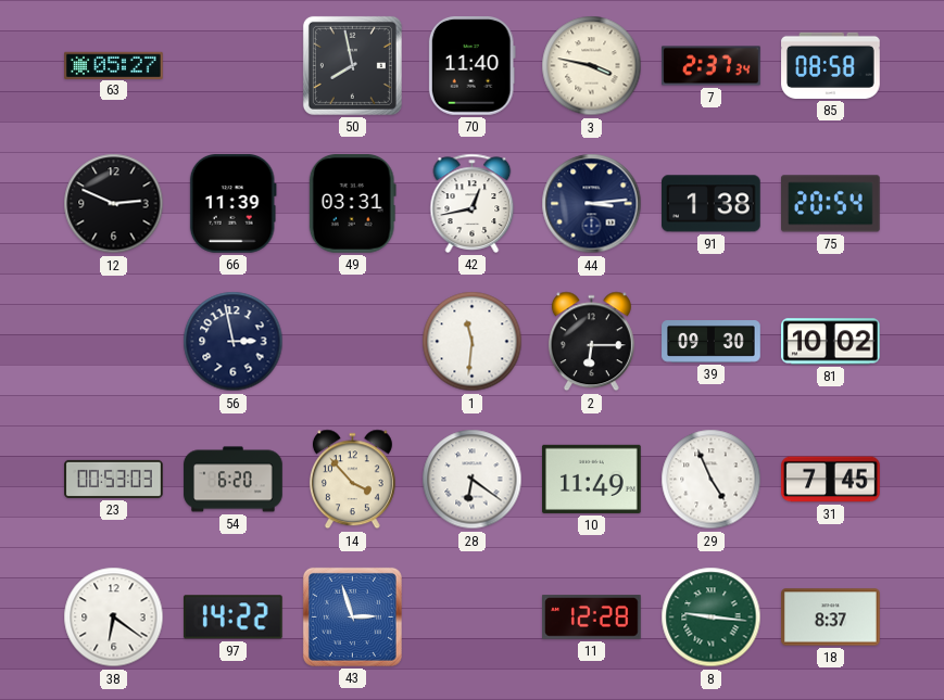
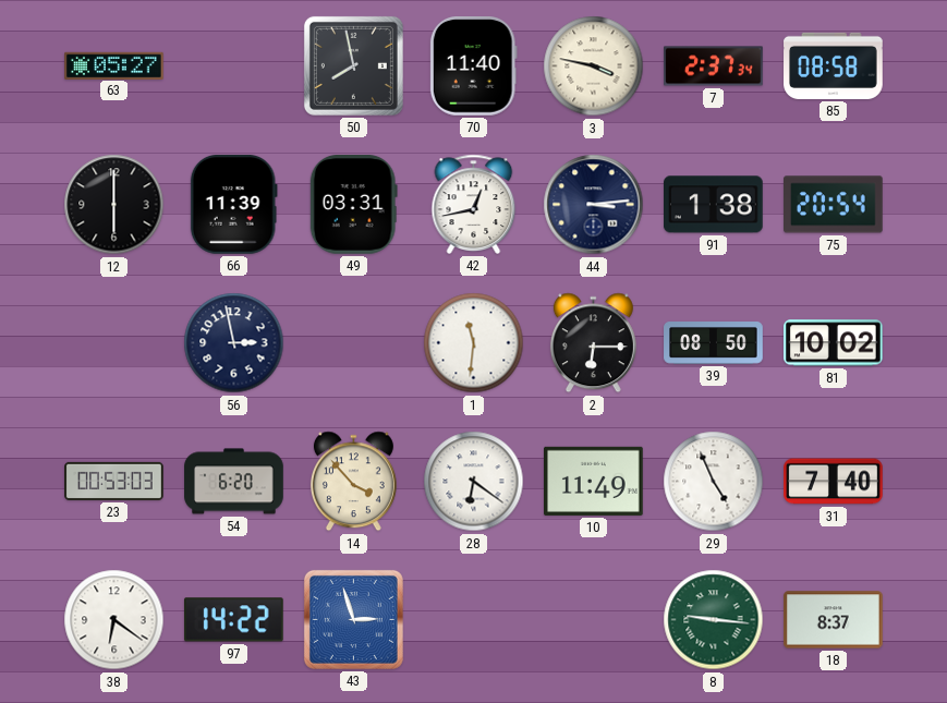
12: 2:49 -> 6:00
39: 09:30 -> 08:50
31: 7:45 -> 7:40
11: 12:28 -> none
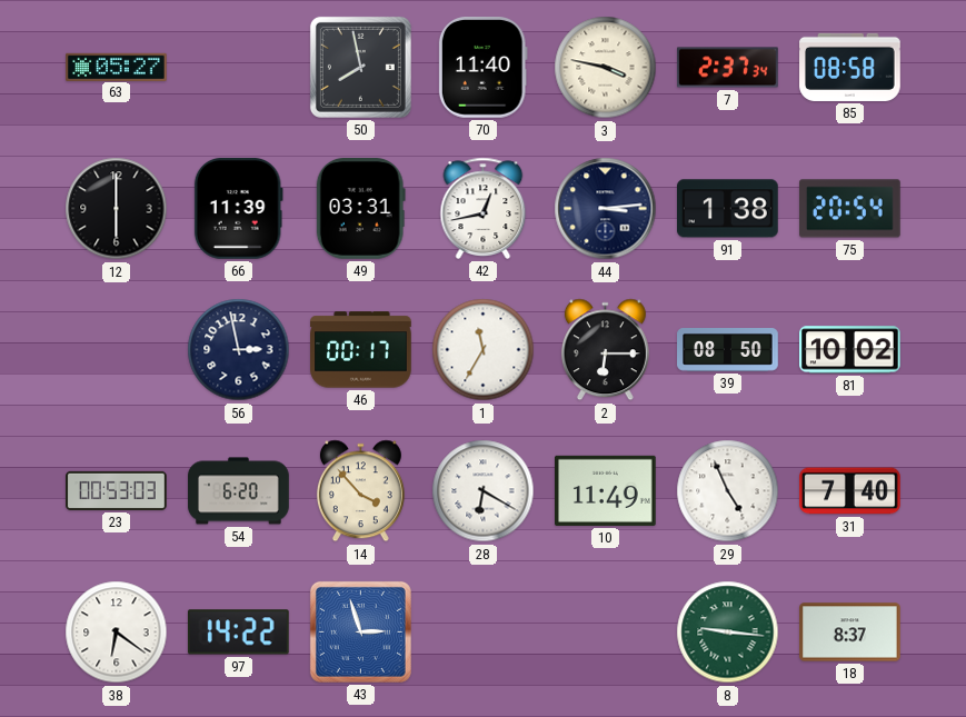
46: none -> 00:17
1: 11:31 -> 11:35
28: 6:21 -> 6:20
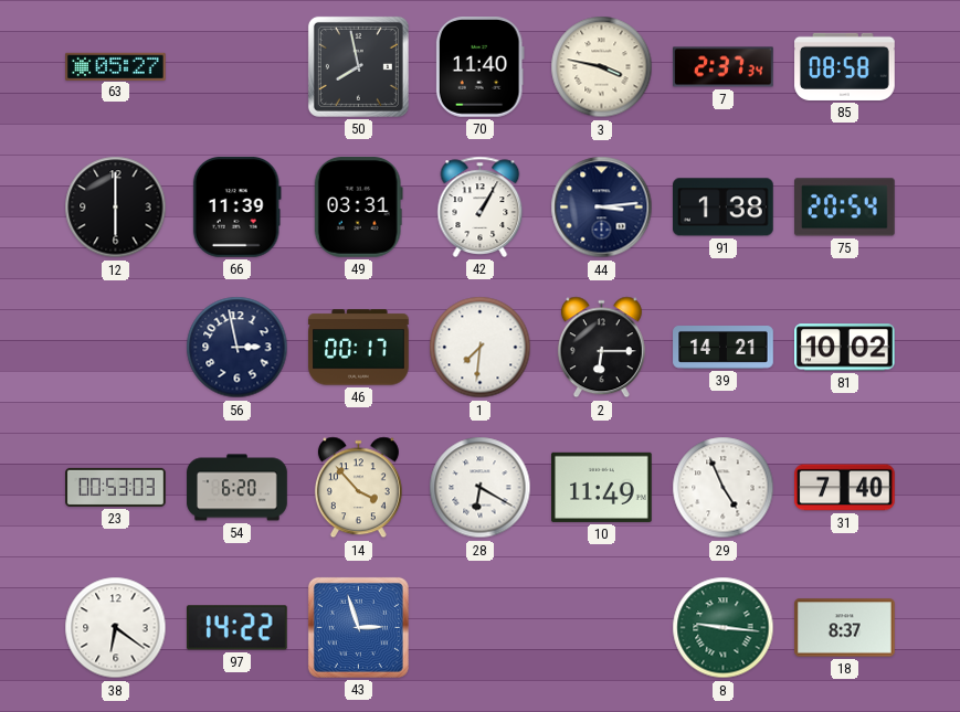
42: 12:43 -> 1:05
1: 11:35 -> 7:31
39: 08:50 -> 14:21
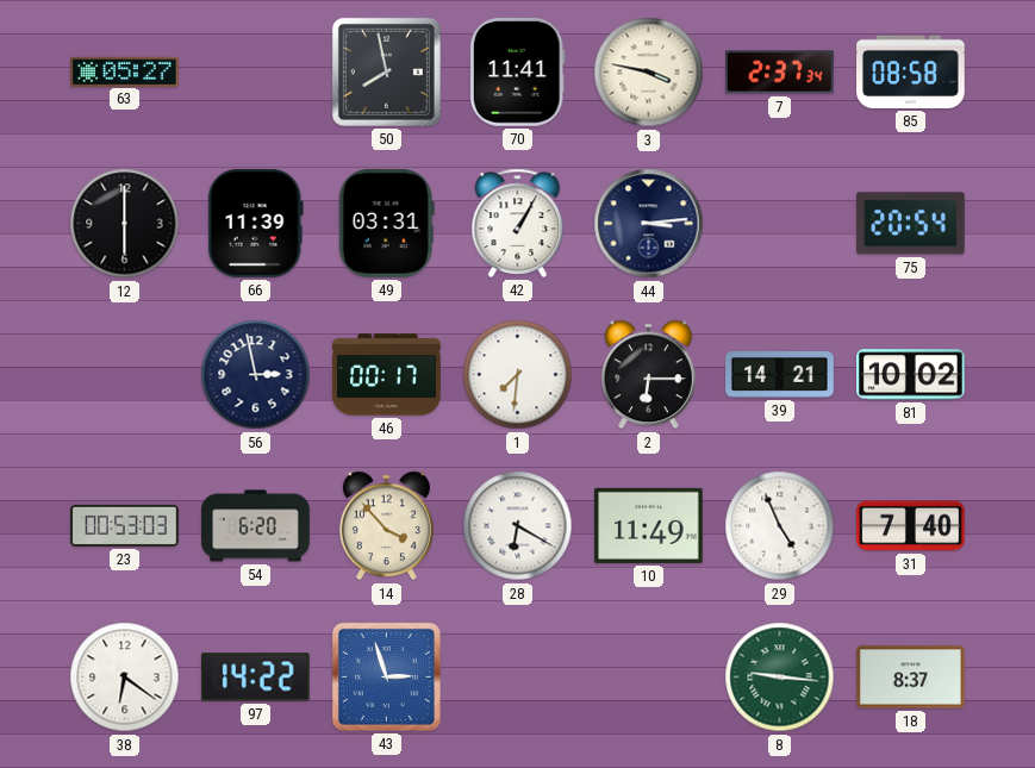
70: 11:40 -> 11:41
91: 1:38 -> none
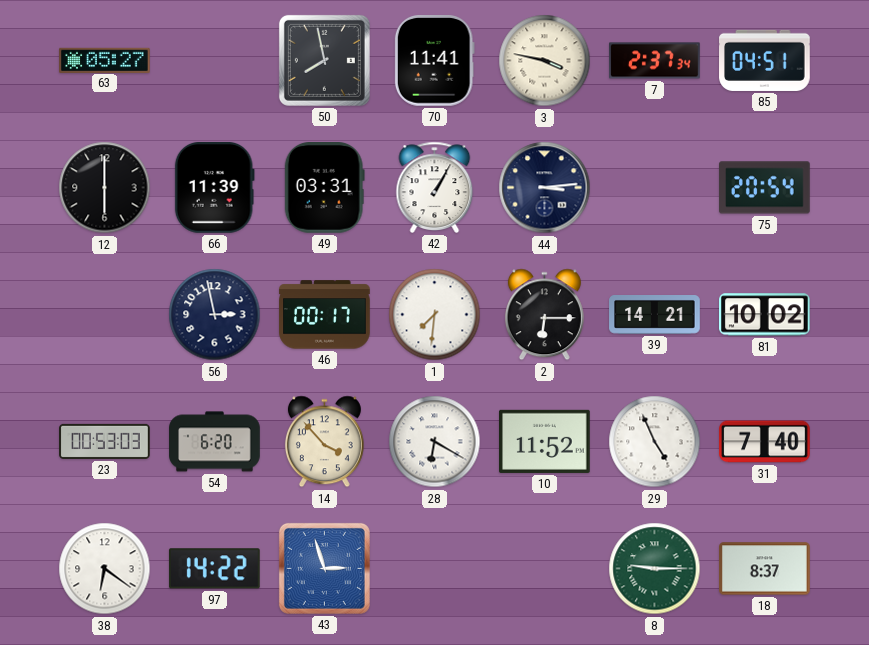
85: 08:58 -> 04:51
10: 11:49 -> 11:52
8: 9:16 -> 9:15
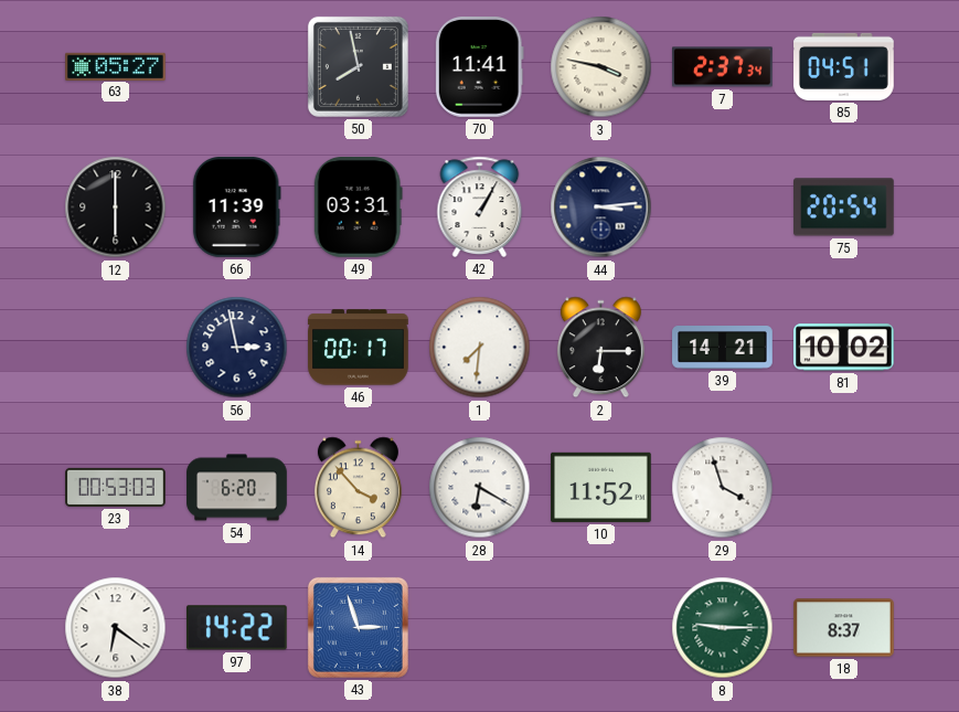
29: 4:56 -> 3:57
31: 7:40 -> none
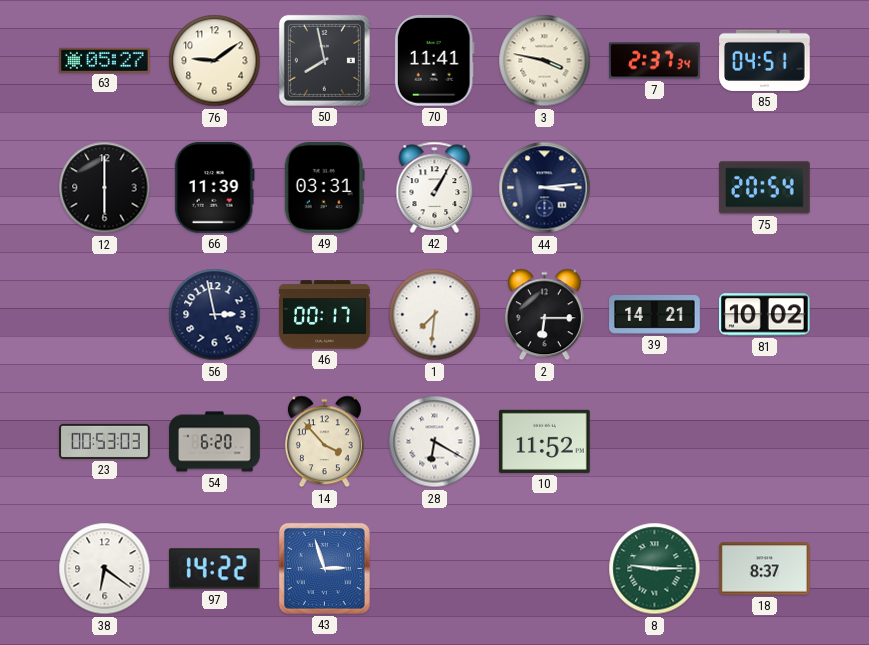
76: none -> 9:09
29: 3:57 -> none
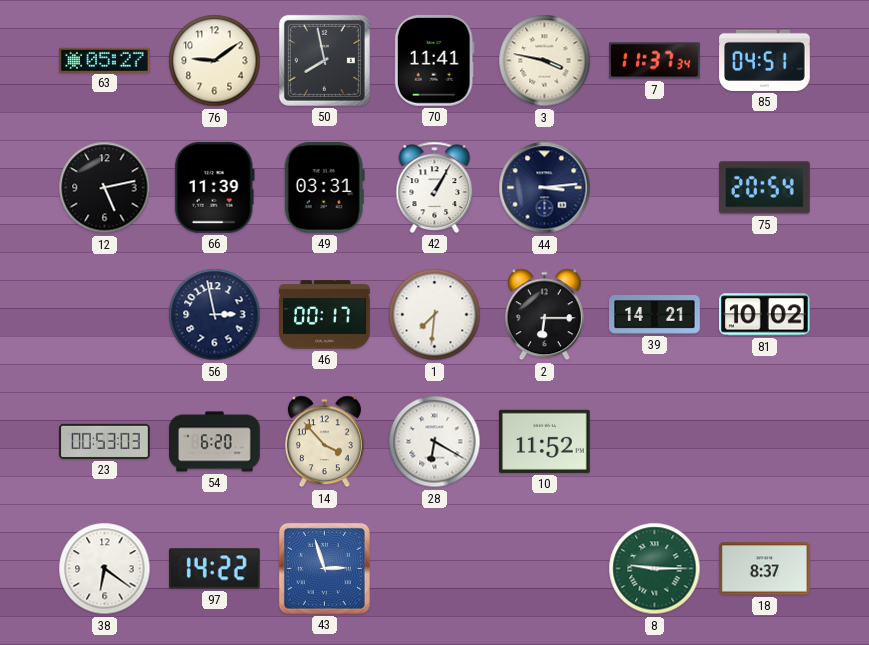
7: 2:37 -> 11:37
12: 6:00 -> 5:13
